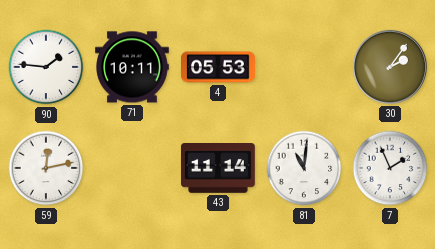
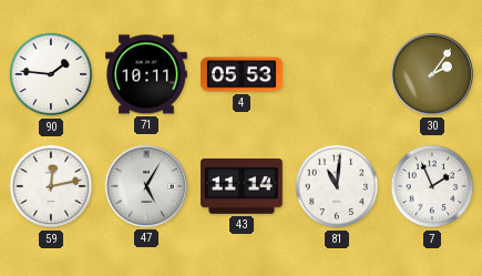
47: none -> 5:05
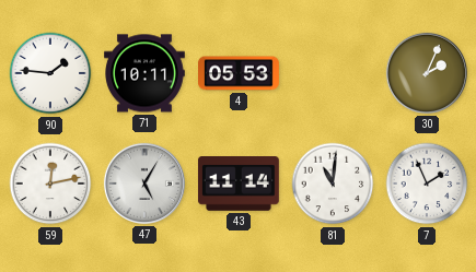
30: 2:06 -> 2:04
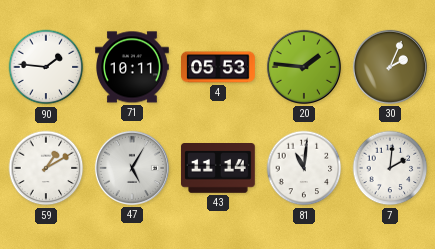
20: none -> 1:46
59: 12:13 -> 1:10
7: 1:56 -> 2:01
